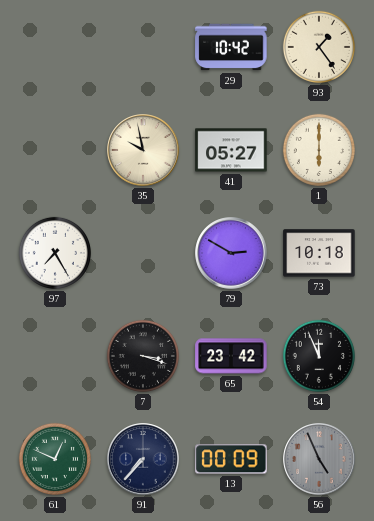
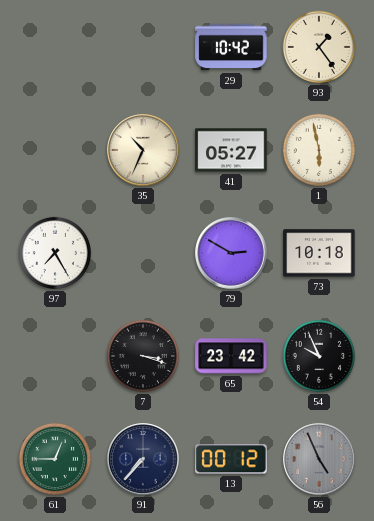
35: 9:58 -> 10:34
1: 6:00 -> 5:58
54: 11:56 -> 9:56
61: 12:49 -> 12:45
13: 00:09 -> 00:12
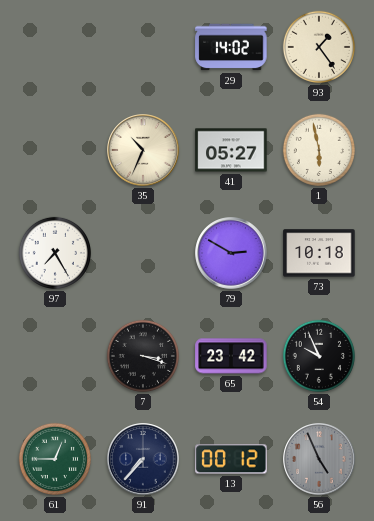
29: 10:42 -> 14:02
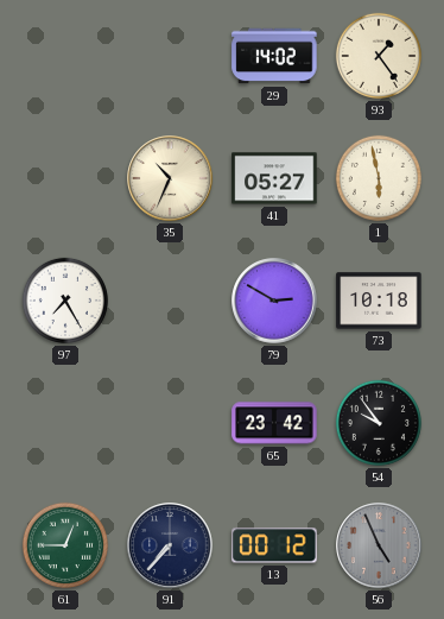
7: 3:18 -> none
54: 9:56 -> 9:54
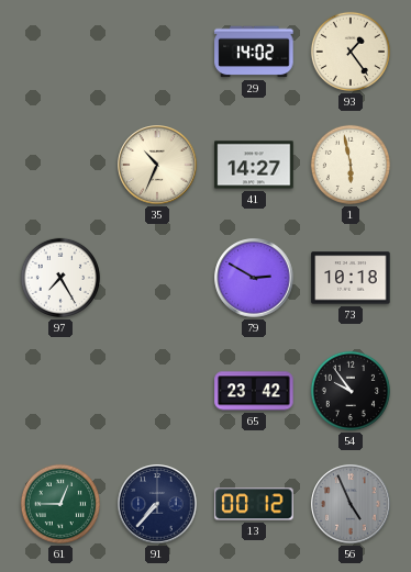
41: 05:27 -> 14:27
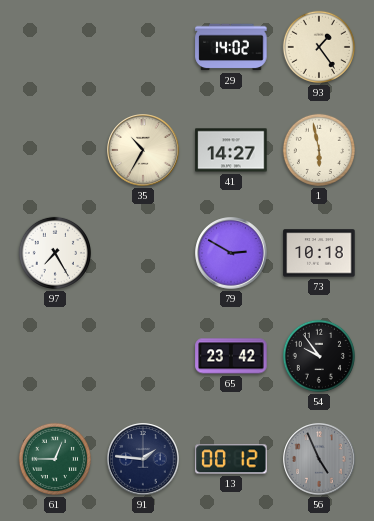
35: 10:34 -> 10:35
91: 7:37 -> 1:46
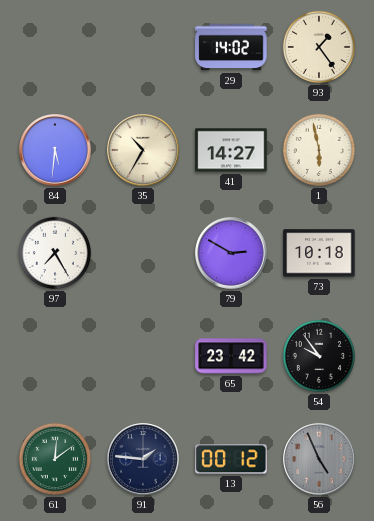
84: none -> 5:31
61: 12:45 -> 12:09
